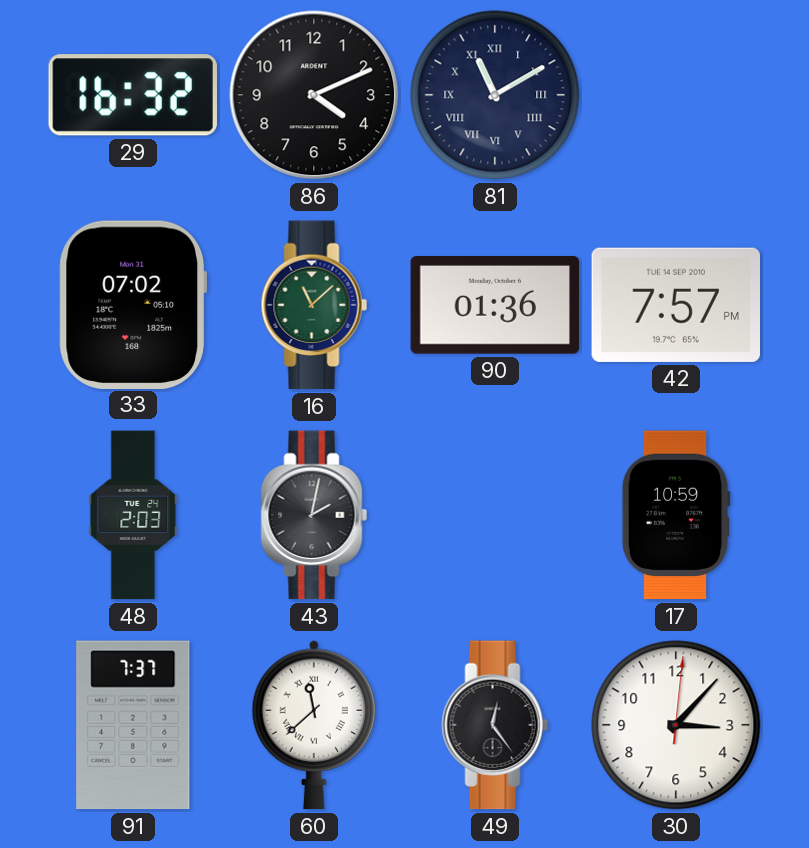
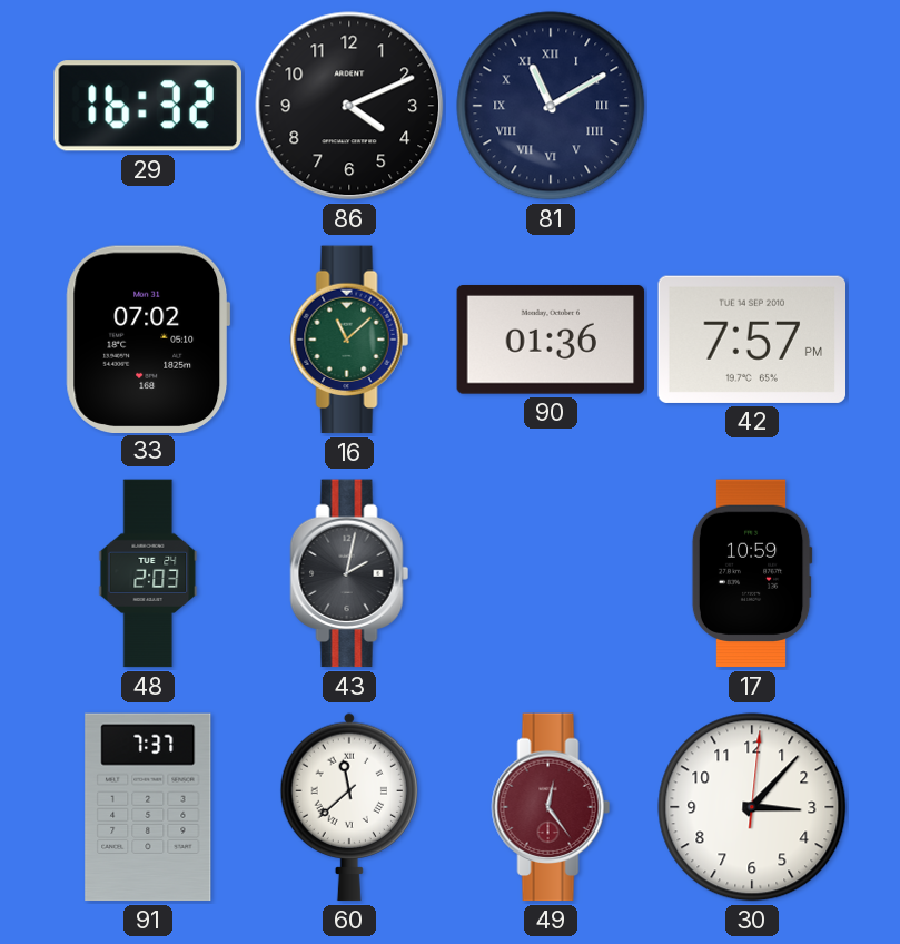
49 dial: black -> burgundy
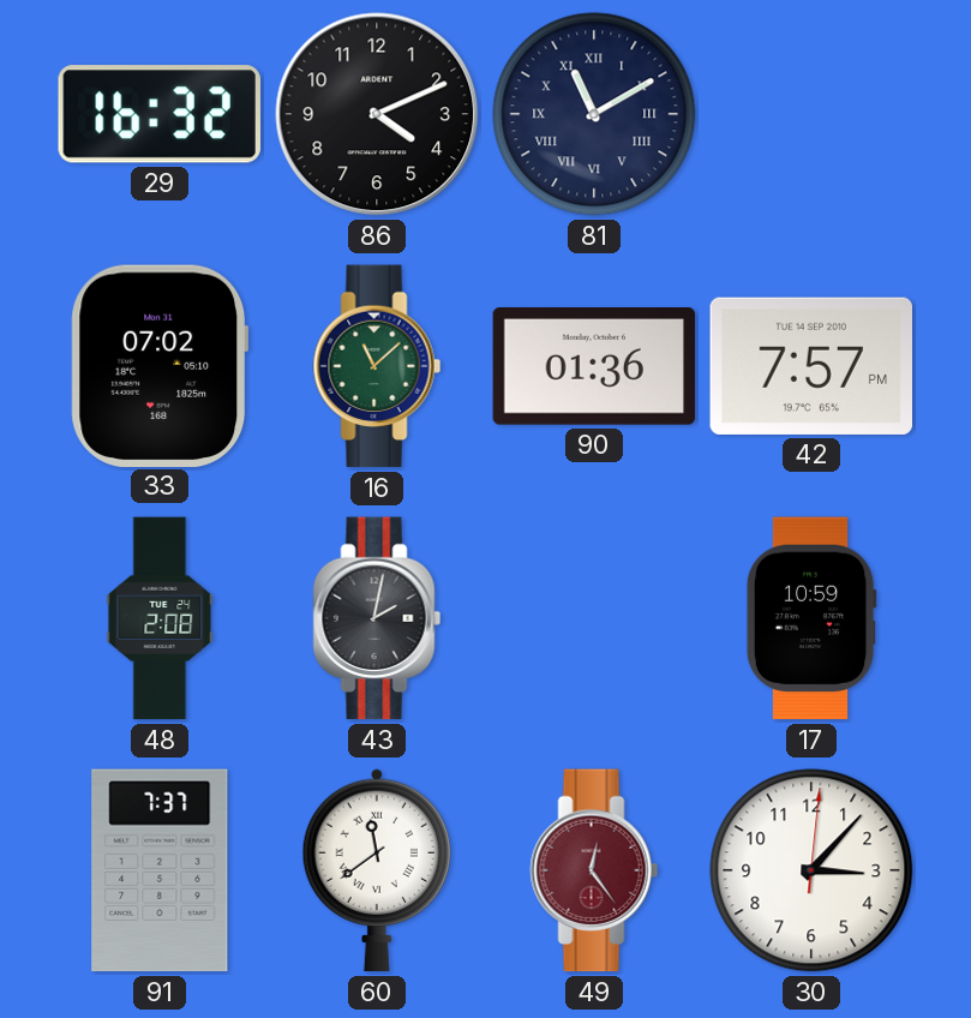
48: 2:03 -> 2:08
60: 11:38 -> 11:39
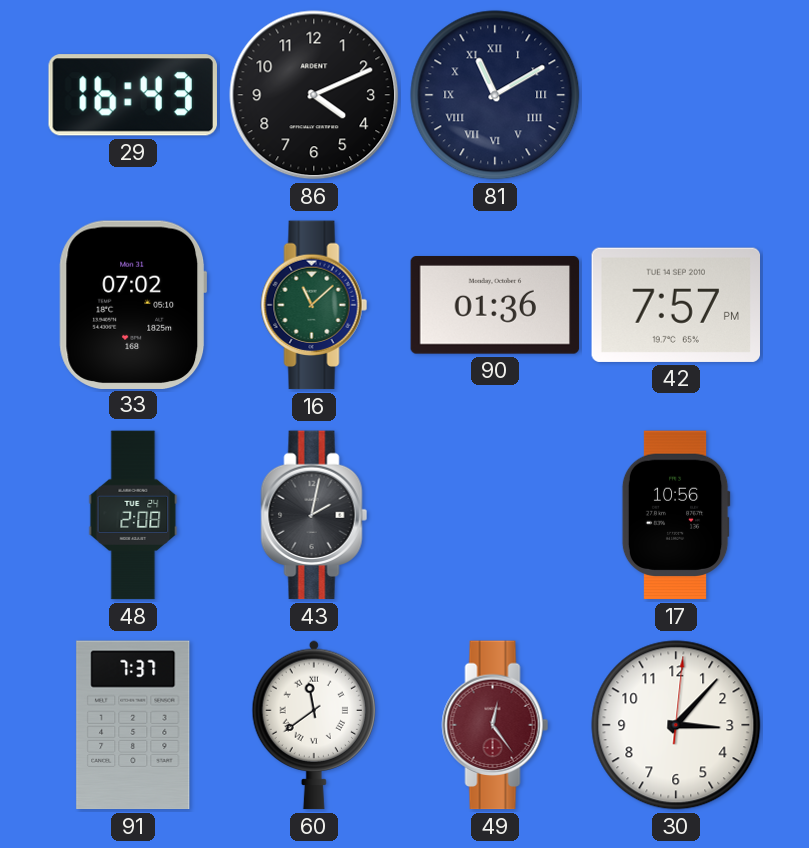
29: 16:32 -> 16:43
17: 10:59 -> 10:56
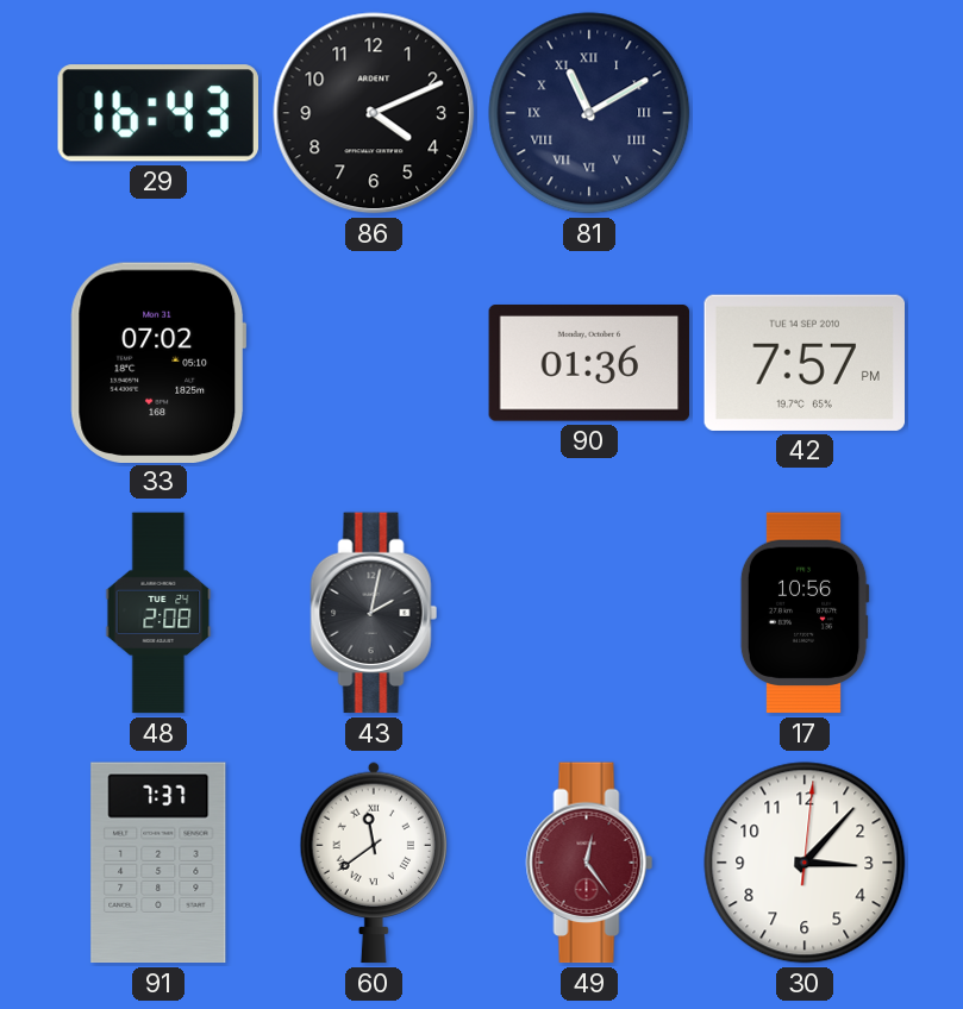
16: 11:08 -> none
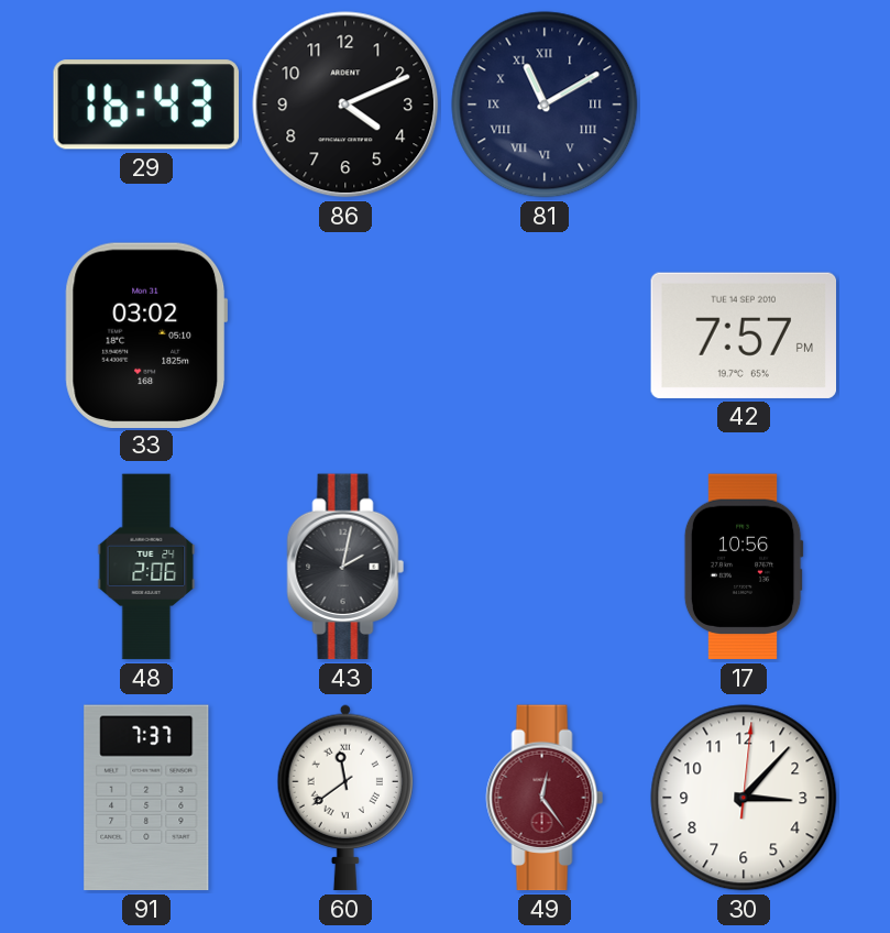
33: 07:02 -> 03:02
90: 01:36 -> none
48: 2:08 -> 2:06
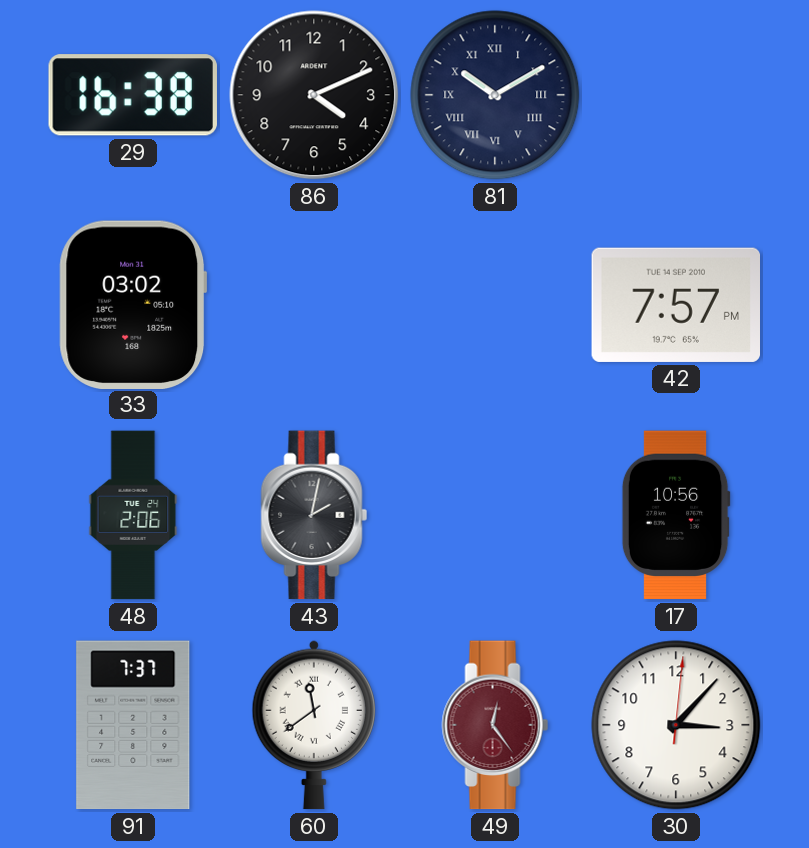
29: 16:43 -> 16:38
81: 11:10 -> 10:10
